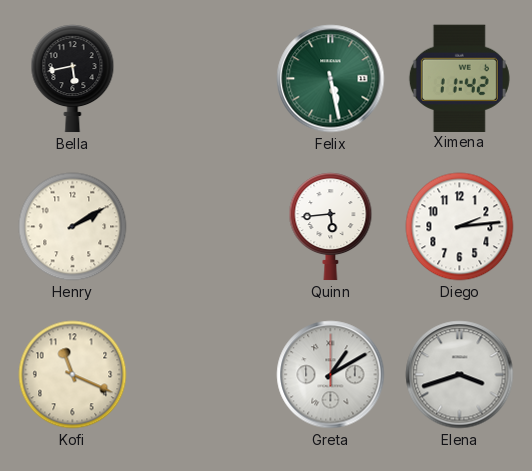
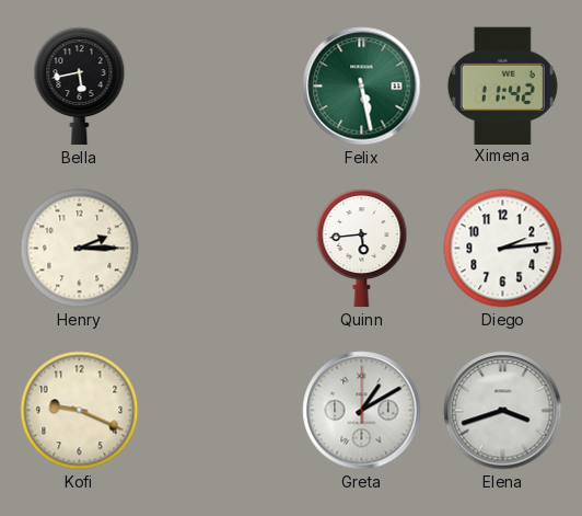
Henry: 2:10 -> 2:15
Kofi: 11:19 -> 9:19
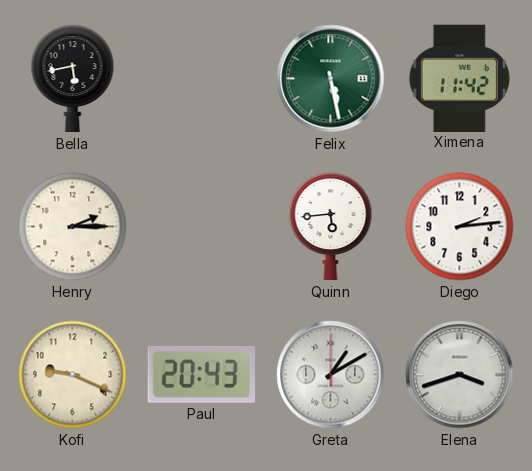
Paul: none -> 20:43
